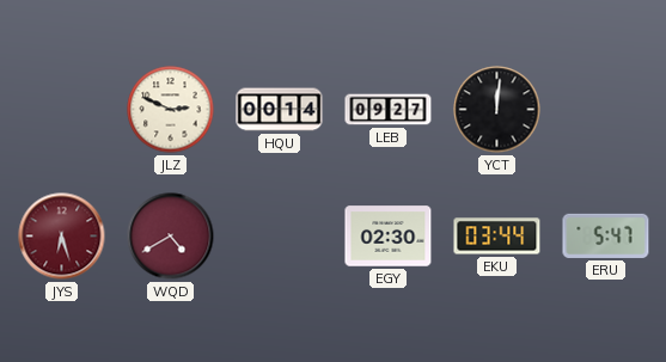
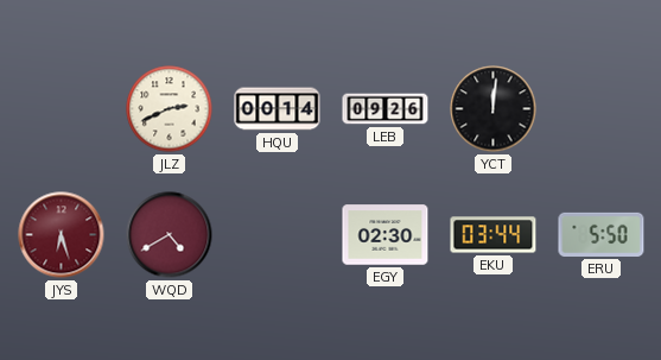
JLZ: 2:49 -> 2:41
LEB: 09:27 -> 09:26
ERU: 5:47 -> 5:50
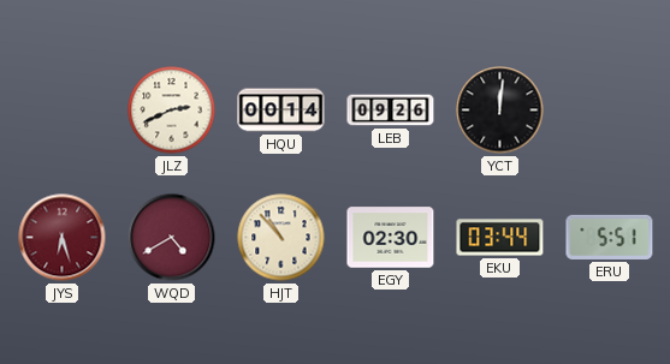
HJT: none -> 10:53
ERU: 5:50 -> 5:51
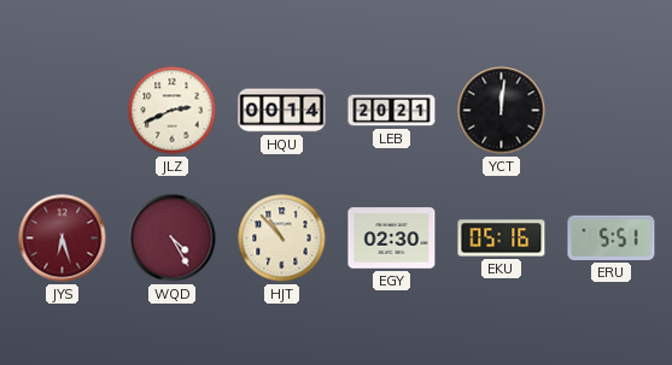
LEB: 09:26 -> 20:21
WQD: 4:40 -> 4:25
EKU: 03:44 -> 05:16
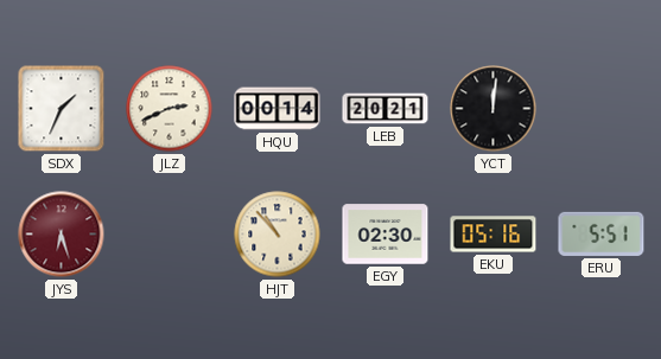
SDX: none -> 1:34
WQD: 4:25 -> none
